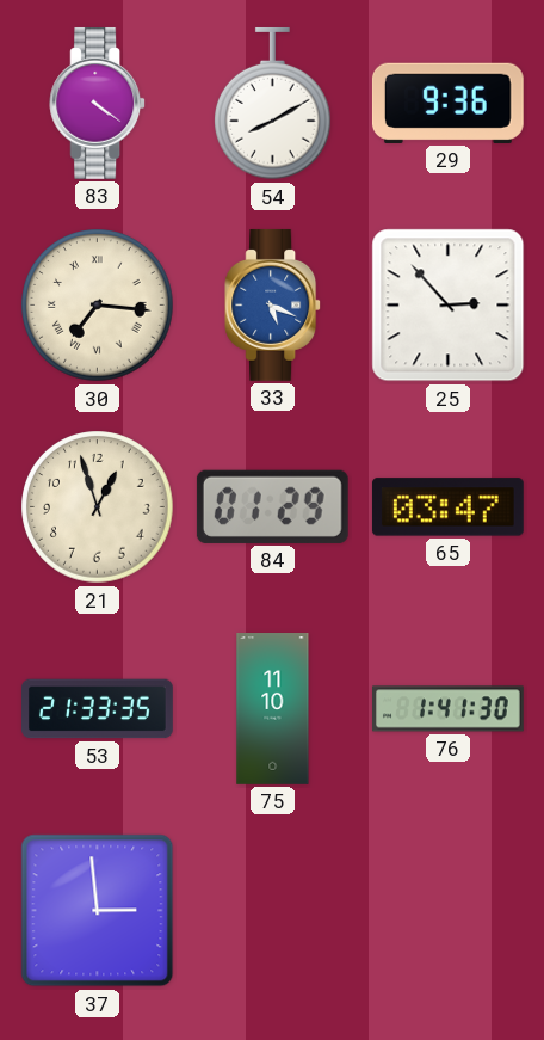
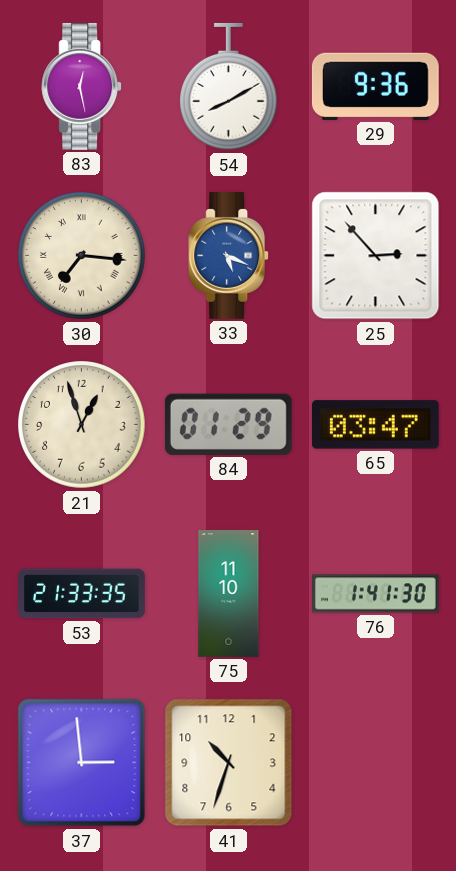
83: 4:21 -> 12:28
41: none -> 10:33
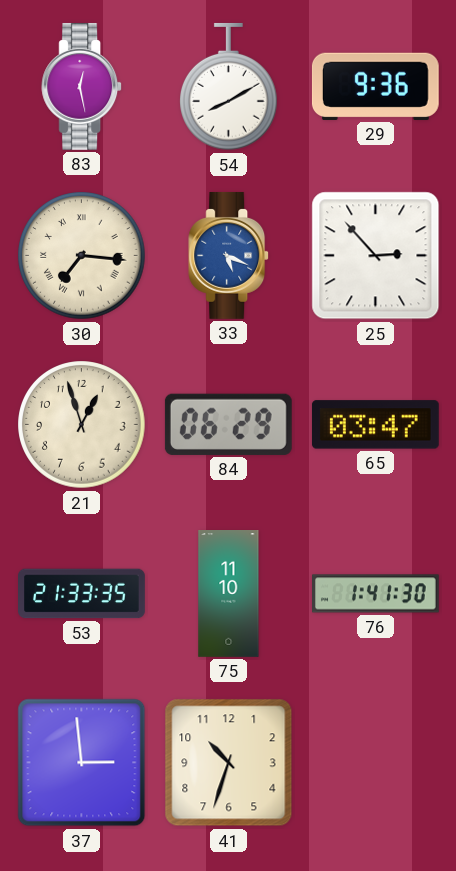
84: 01:29 -> 06:29
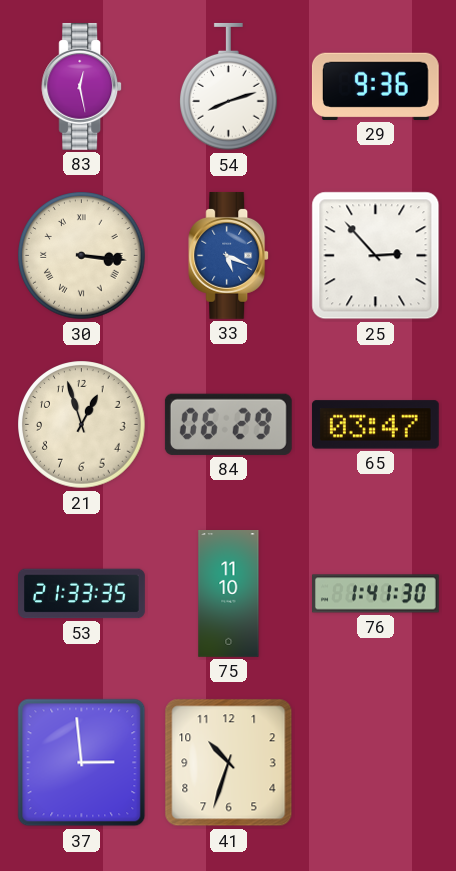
54: 8:10 -> 8:12
30: 7:16 -> 3:16
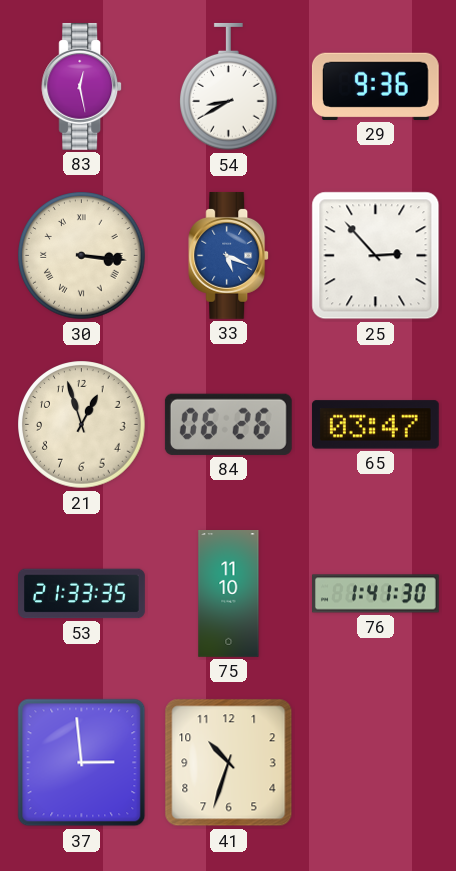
54: 8:12 -> 8:40
84: 06:29 -> 06:26
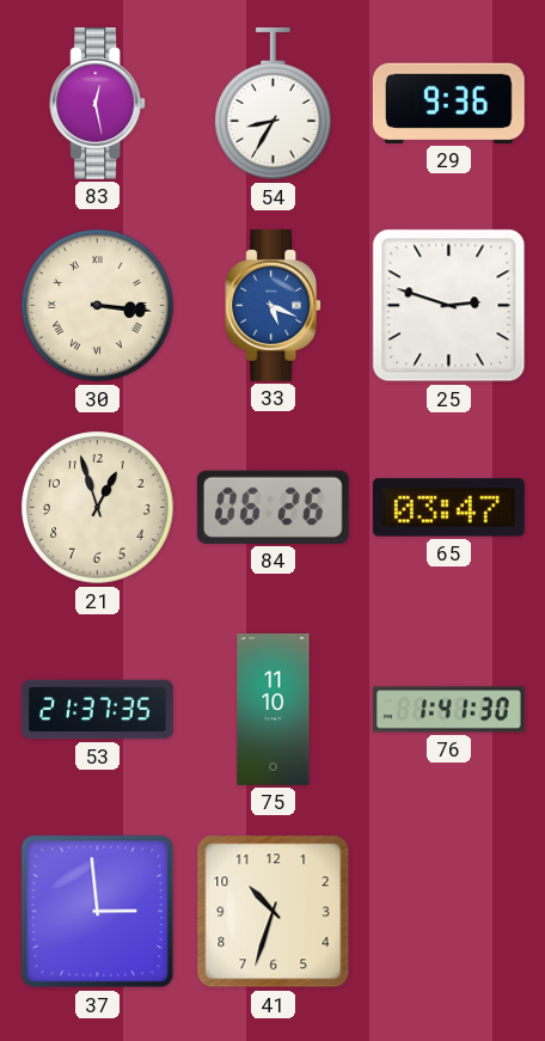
54: 8:40 -> 8:35
25: 2:53 -> 2:48
53: 21:33 -> 21:37
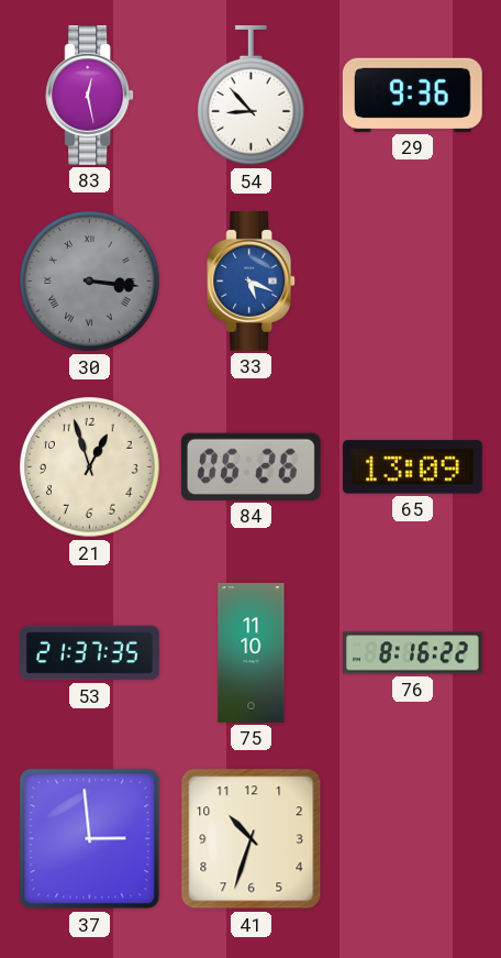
54: 8:35 -> 8:53
30 dial: cream -> grey
25: 2:48 -> none
65: 03:47 -> 13:09
76: 1:41 -> 8:16
